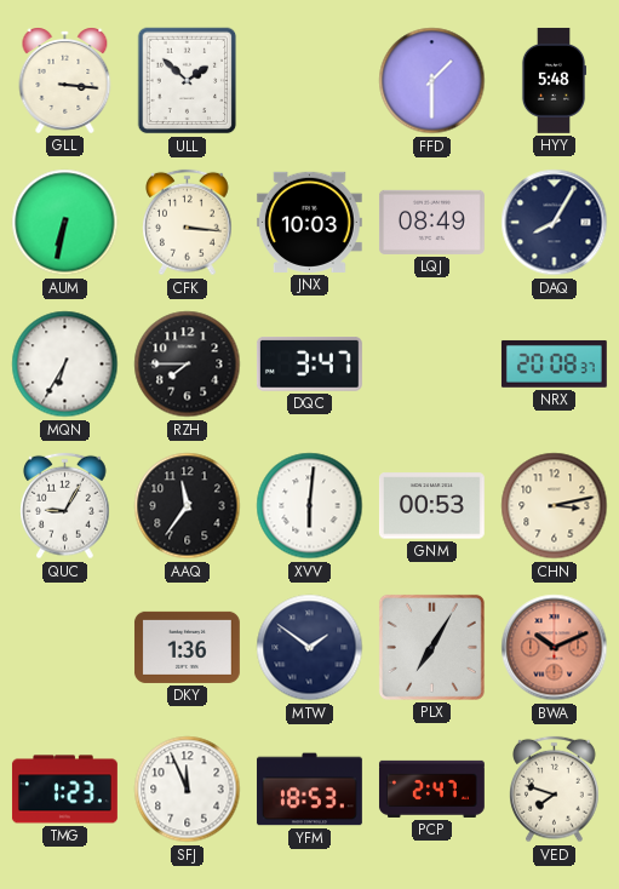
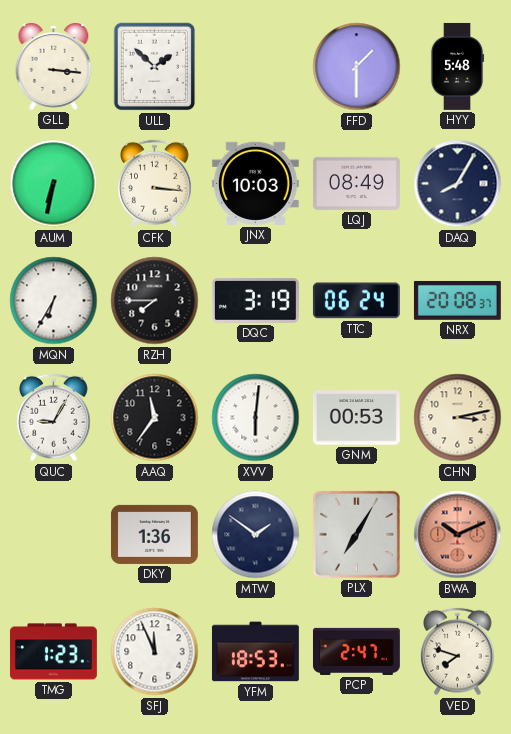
DQC: 3:47 -> 3:19
TTC: none -> 06:24
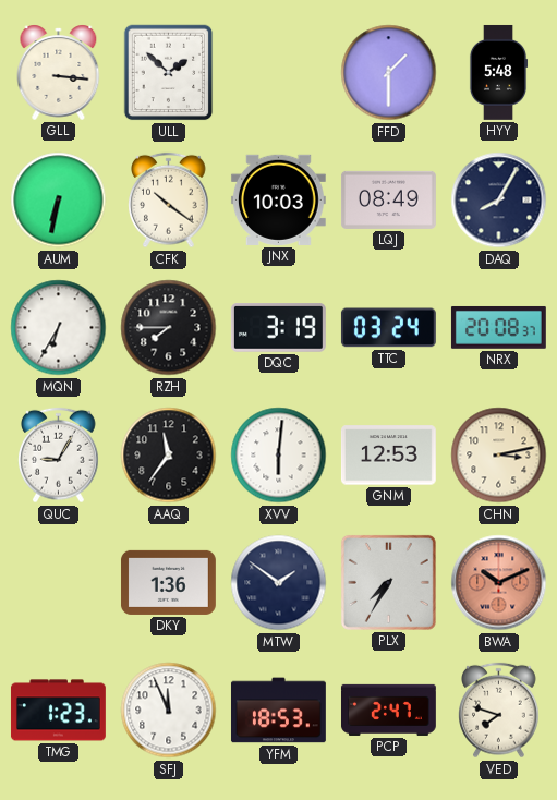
CFK: 3:16 -> 10:21
TTC: 06:24 -> 03:24
GNM: 00:53 -> 12:53
PLX: 7:05 -> 7:35
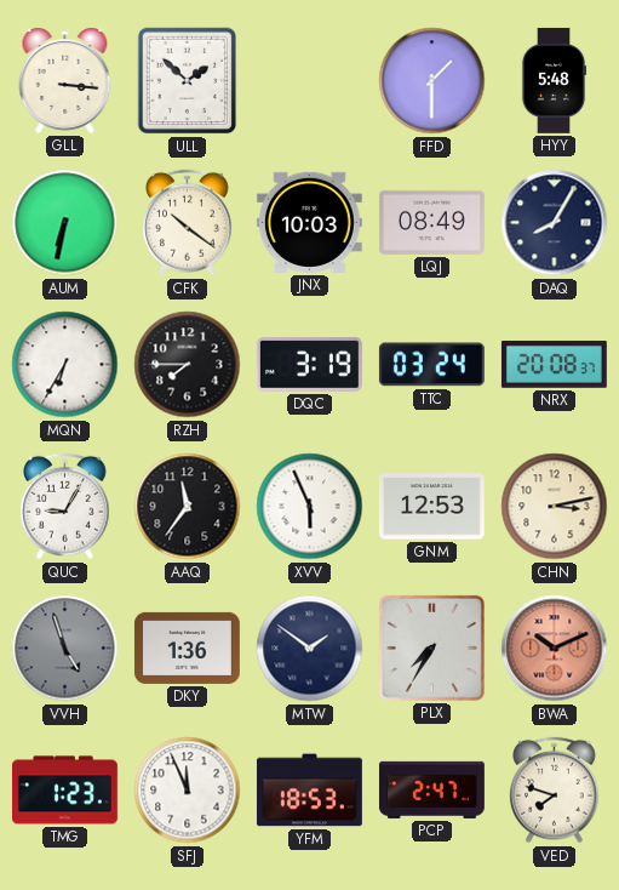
XVV: 6:01 -> 5:56
VVH: none -> 4:57
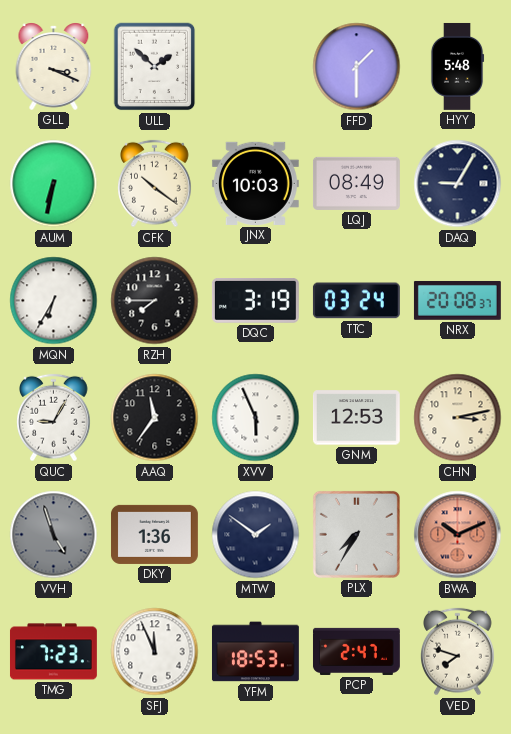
GLL: 3:16 -> 3:19
DAQ: 8:05 -> 9:05
TMG: 1:23 -> 7:23
